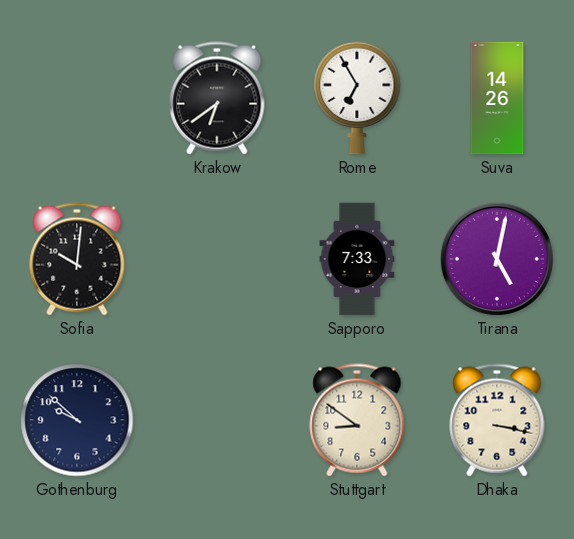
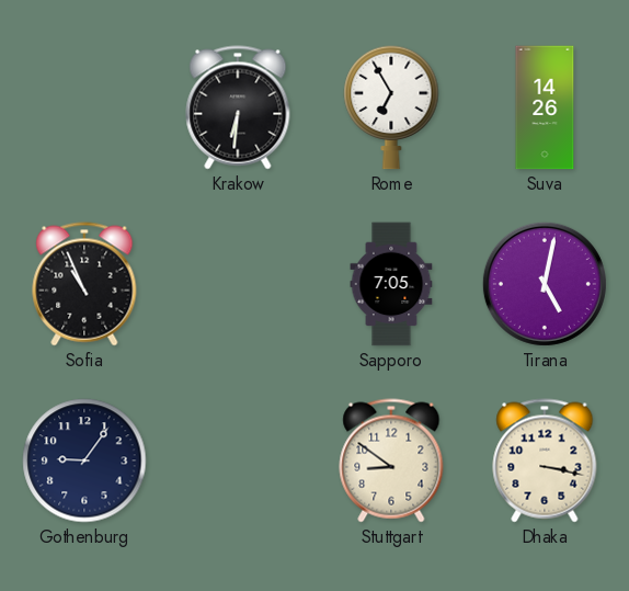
Krakow: 6:39 -> 6:31
Sofia: 10:01 -> 10:56
Sapporo: 7:33 -> 7:05
Gothenburg: 9:52 -> 9:06
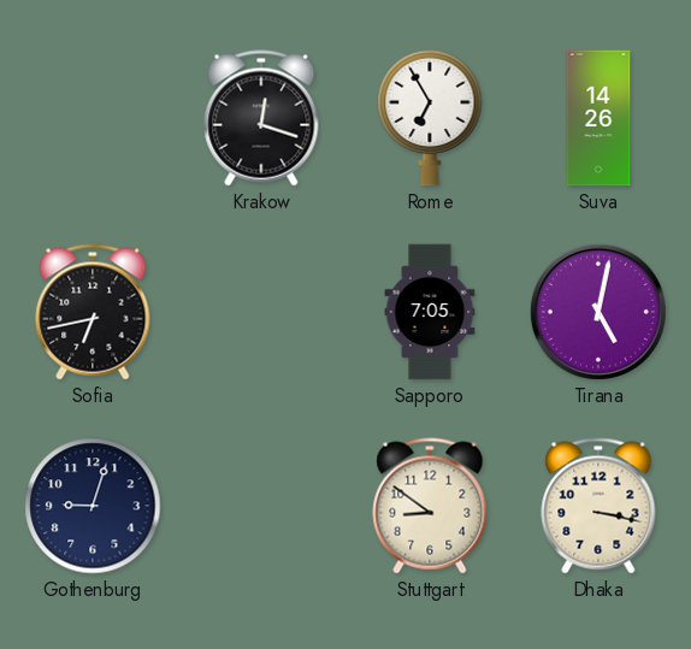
Krakow: 6:31 -> 12:18
Sofia: 10:56 -> 6:43
Gothenburg: 9:06 -> 9:03
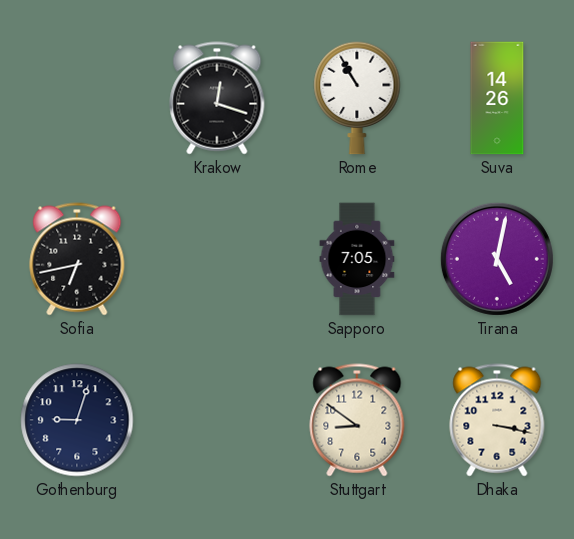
Rome: 6:55 -> 10:55
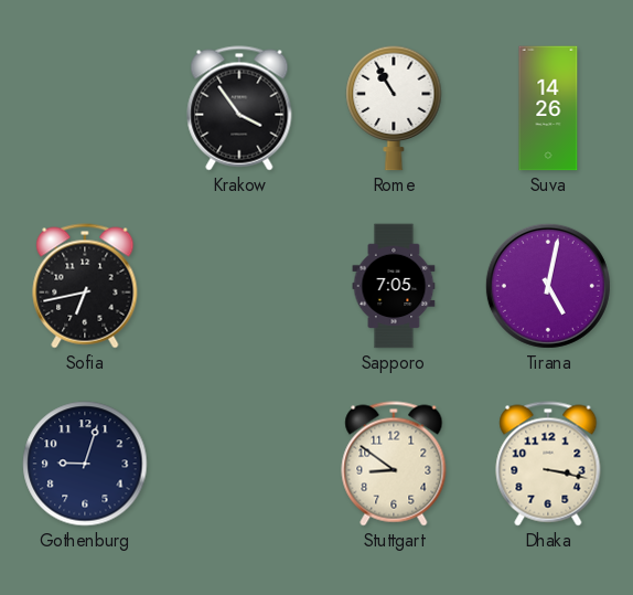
Krakow: 12:18 -> 3:54
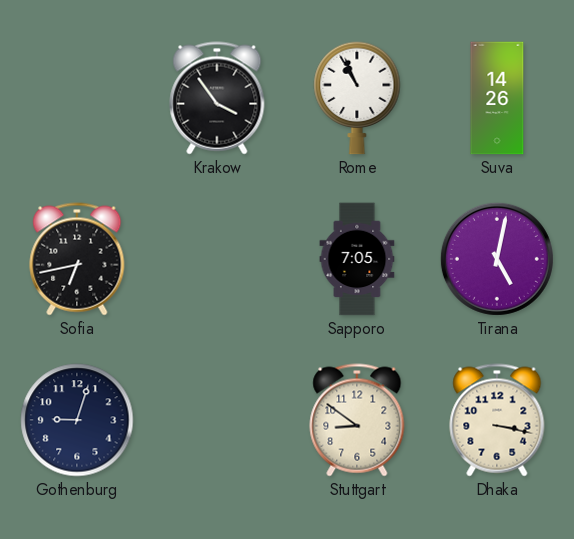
Rome: 10:55 -> 10:56
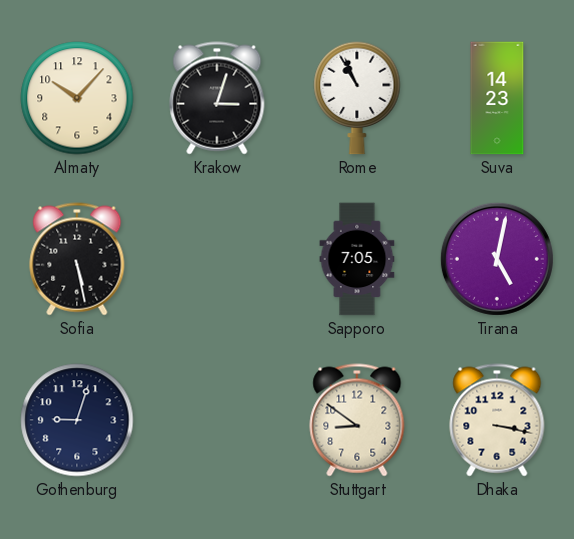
Almaty: none -> 10:07
Krakow: 3:54 -> 3:03
Suva: 14:26 -> 14:23
Sofia: 6:43 -> 5:28
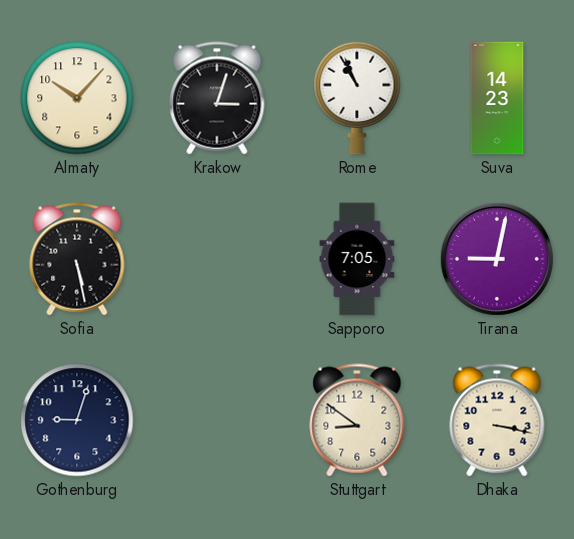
Tirana: 5:02 -> 9:02
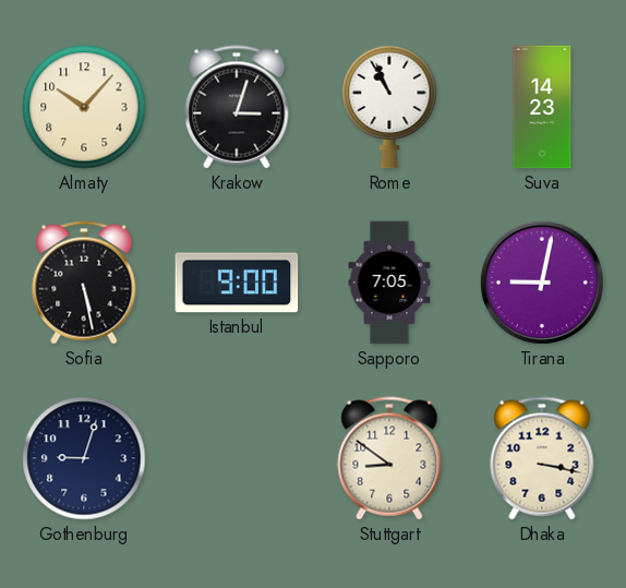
Istanbul: none -> 9:00
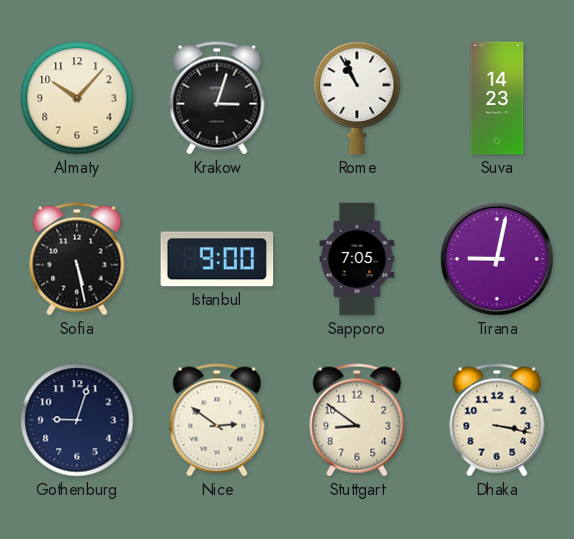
Nice: none -> 2:51
